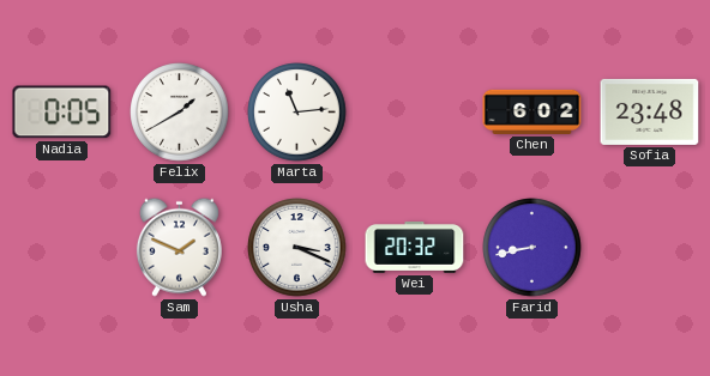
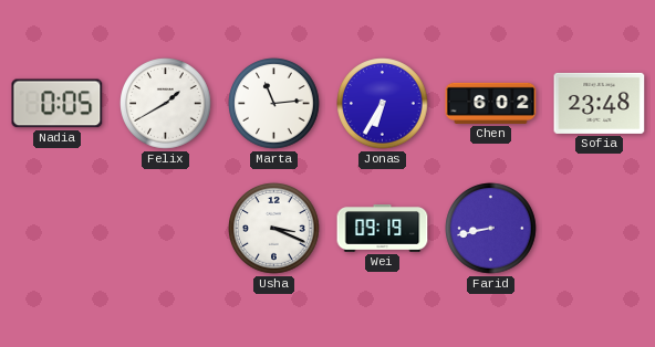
Jonas: none -> 6:35
Sam: 1:49 -> none
Wei: 20:32 -> 09:19
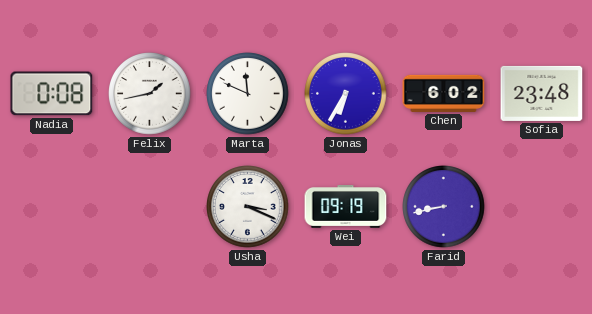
Nadia: 0:05 -> 0:08
Felix: 1:40 -> 1:43
Marta: 11:14 -> 11:49
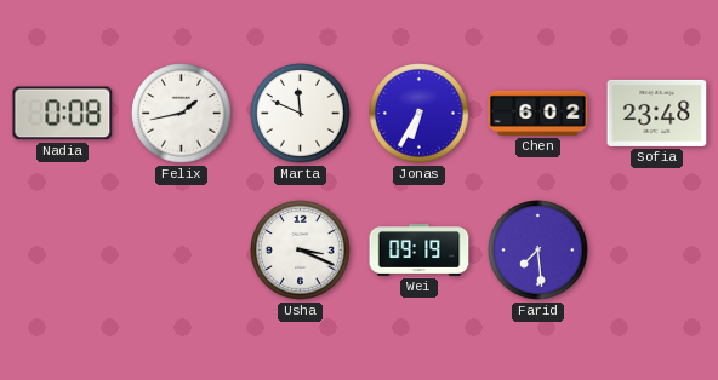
Farid: 8:43 -> 7:29
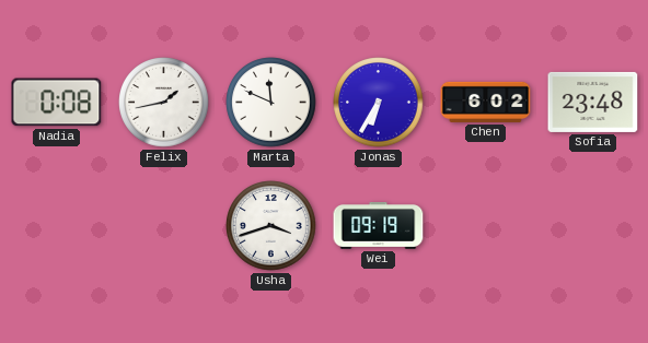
Usha: 3:19 -> 3:42
Farid: 7:29 -> none
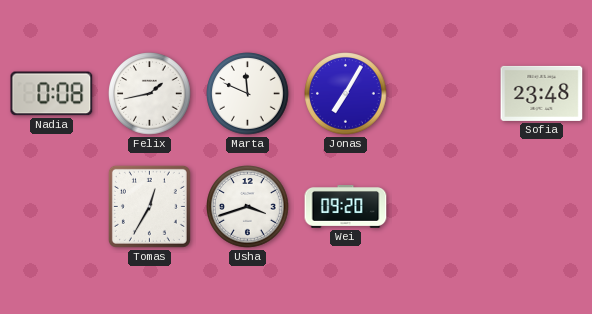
Jonas: 6:35 -> 7:05
Chen: 6:02 -> none
Tomas: none -> 12:35
Wei: 09:19 -> 09:20
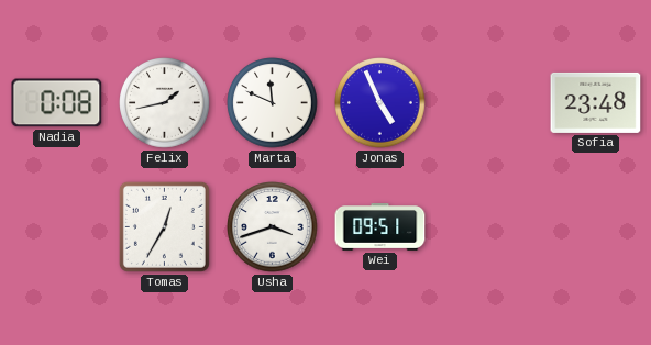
Jonas: 7:05 -> 4:56
Wei: 09:20 -> 09:51
